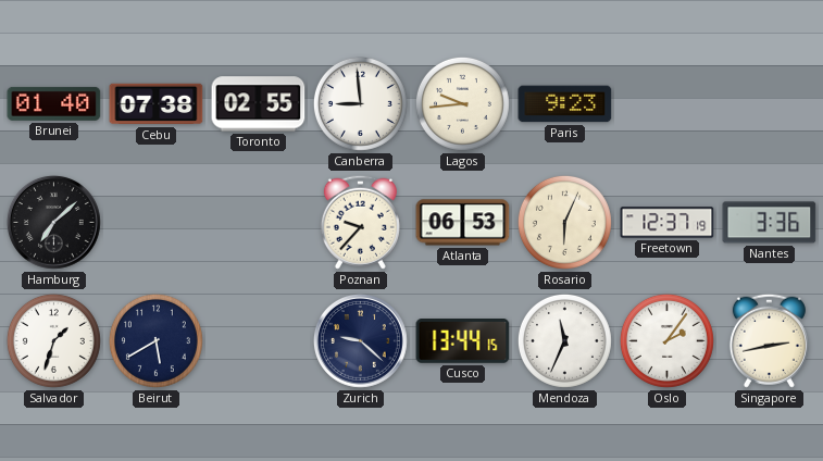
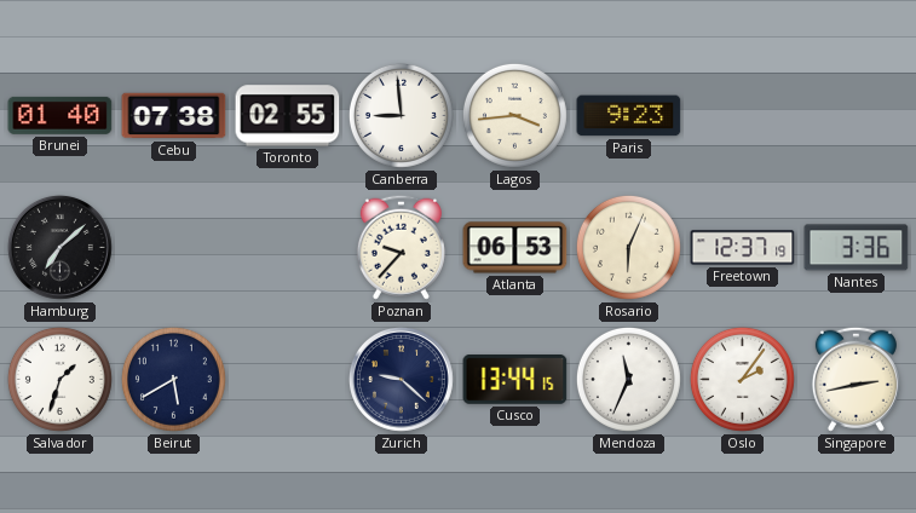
Lagos: 9:44 -> 3:44
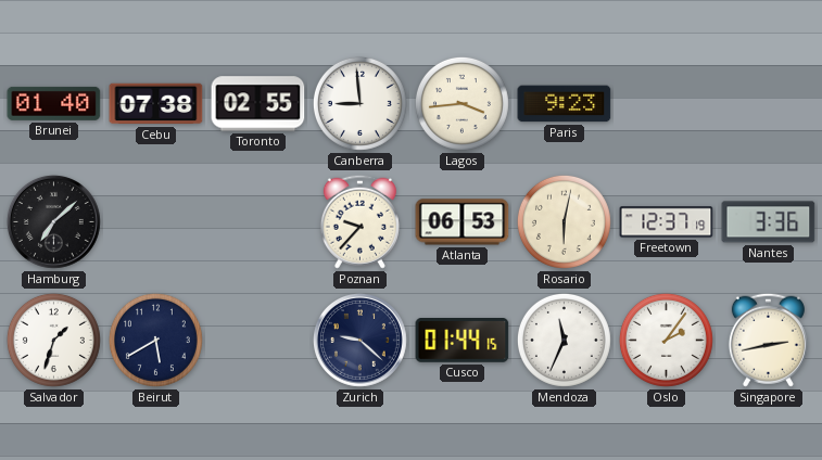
Rosario: 6:04 -> 6:02
Cusco: 13:44 -> 01:44
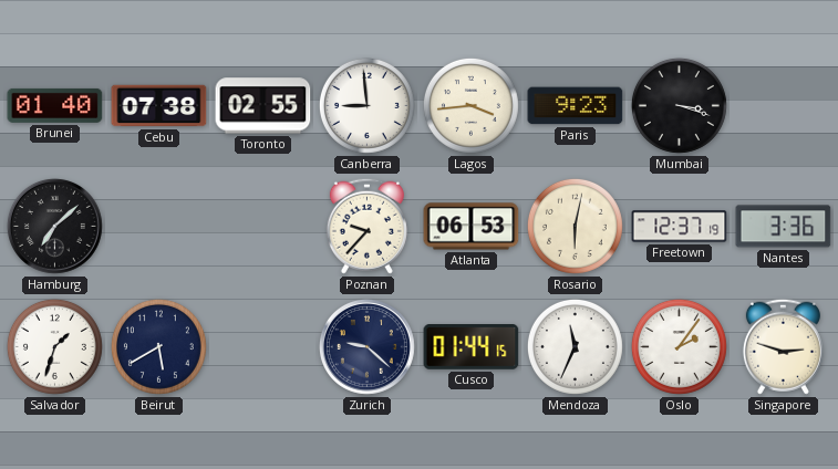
Mumbai: none -> 3:18
Singapore: 2:43 -> 2:48
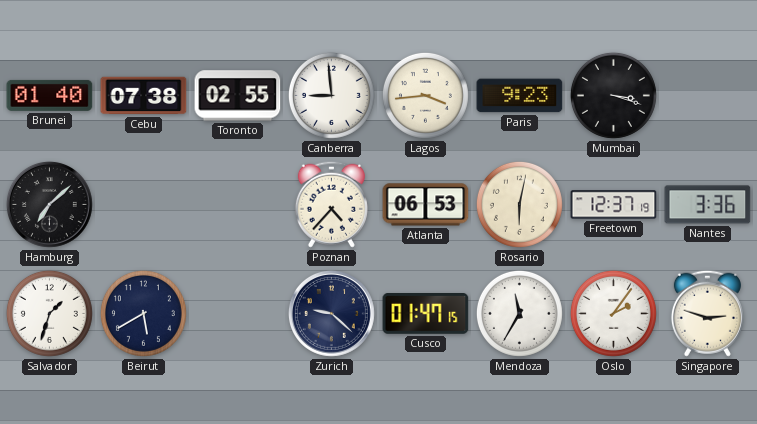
Poznan: 9:37 -> 4:37
Cusco: 01:44 -> 01:47
Mendoza: 11:34 -> 11:35
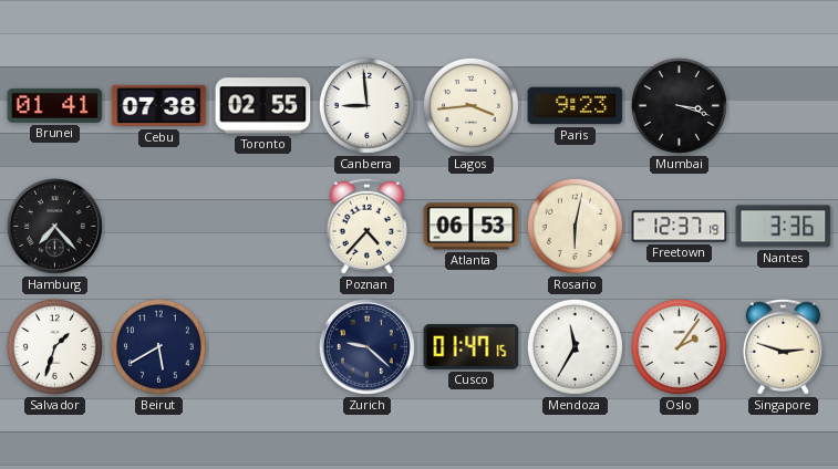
Brunei: 01:40 -> 01:41
Hamburg: 7:08 -> 7:23
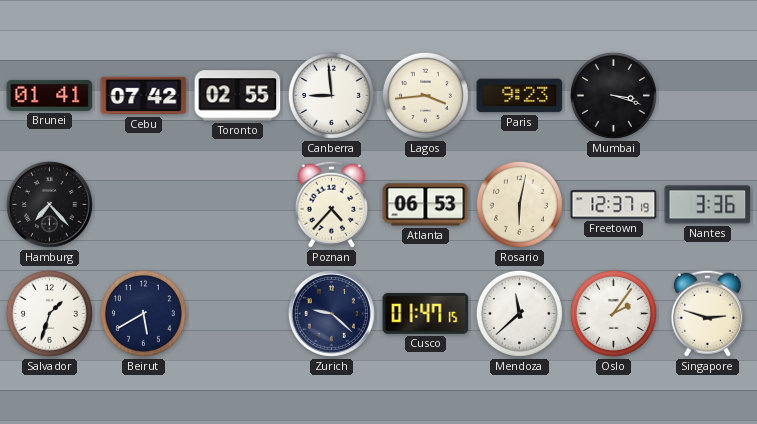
Cebu: 07:38 -> 07:42
Mendoza: 11:35 -> 11:38
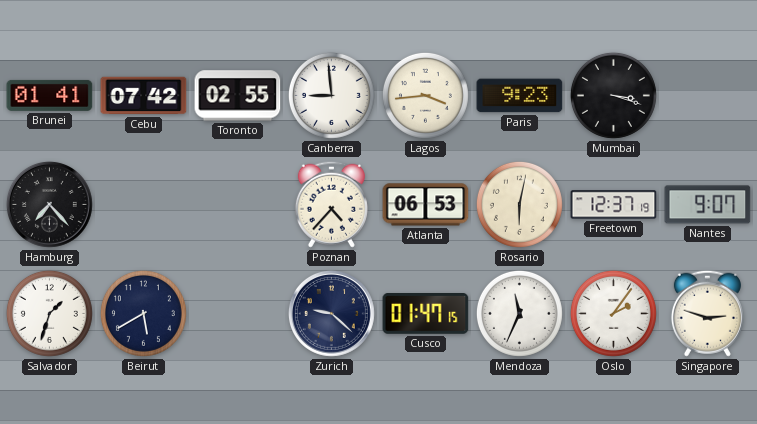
Nantes: 3:36 -> 9:07
Mendoza: 11:38 -> 11:34
